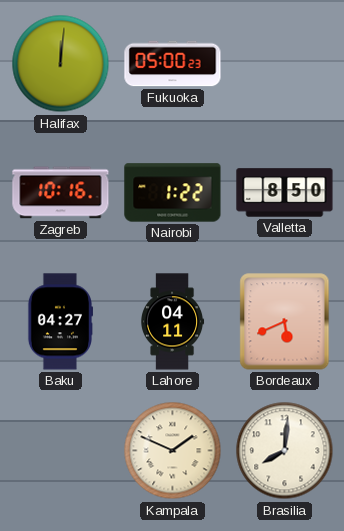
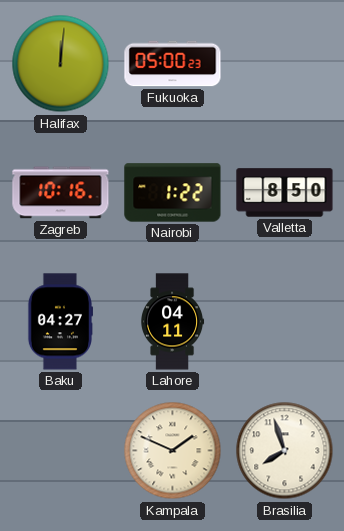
Bordeaux: 5:41 -> none
Brasilia: 8:01 -> 7:57
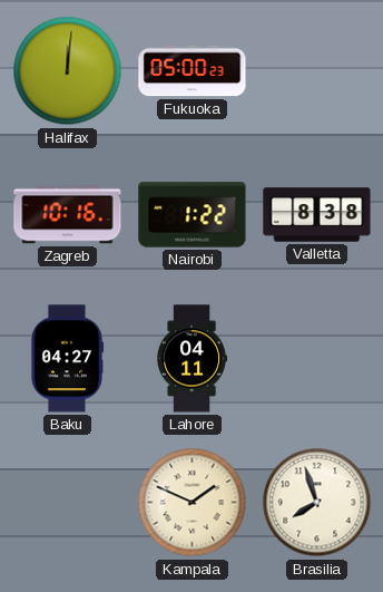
Valletta: 8:50 -> 8:38
